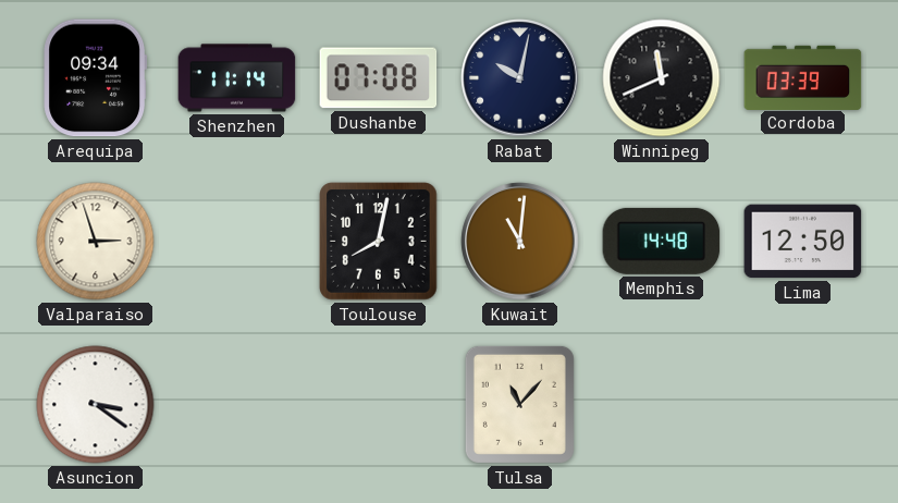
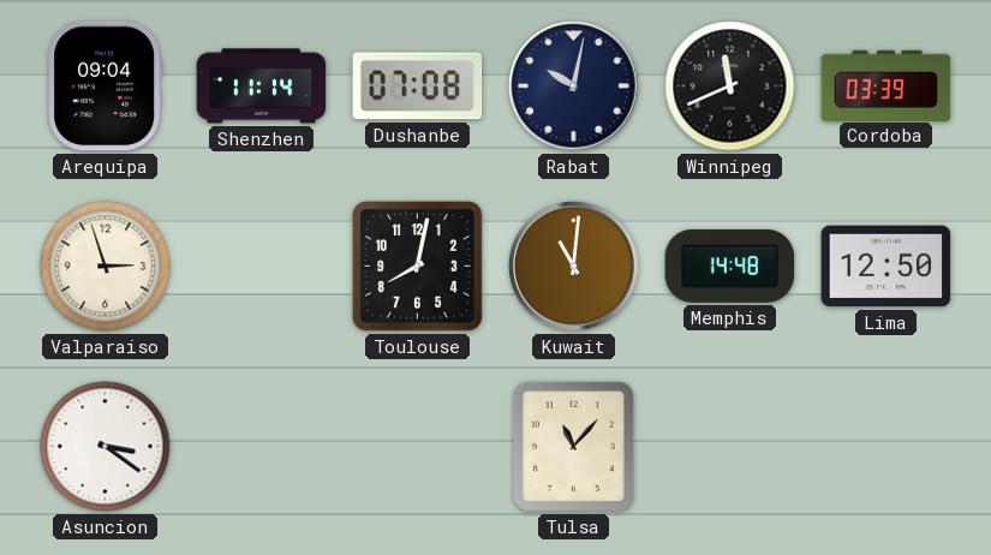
Arequipa: 09:34 -> 09:04
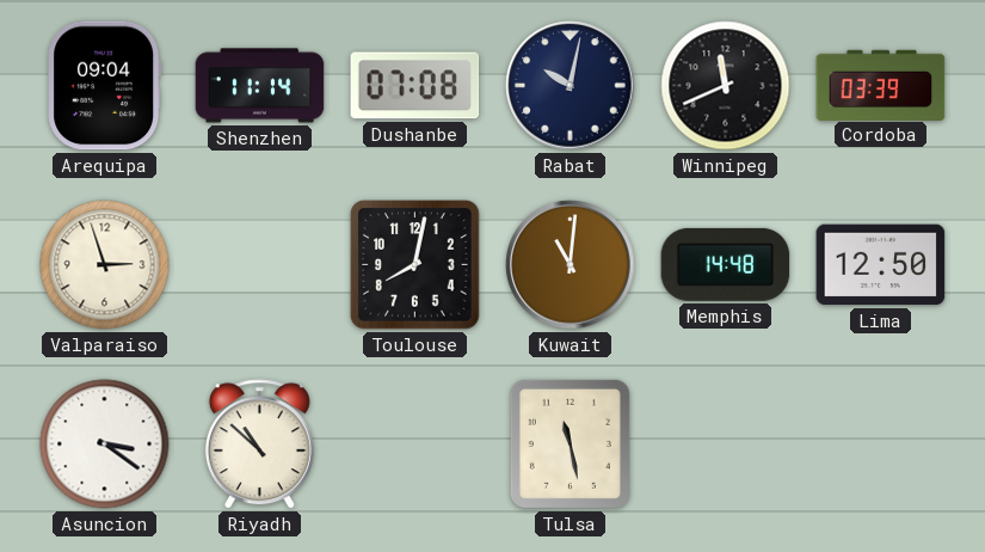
Riyadh: none -> 10:52
Tulsa: 11:07 -> 11:28
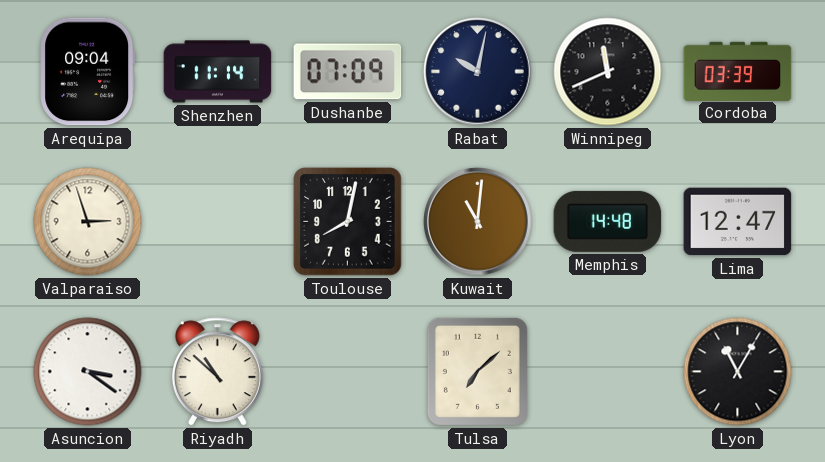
Dushanbe: 07:08 -> 07:09
Lima: 12:50 -> 12:47
Tulsa: 11:28 -> 7:08
Lyon: none -> 11:05
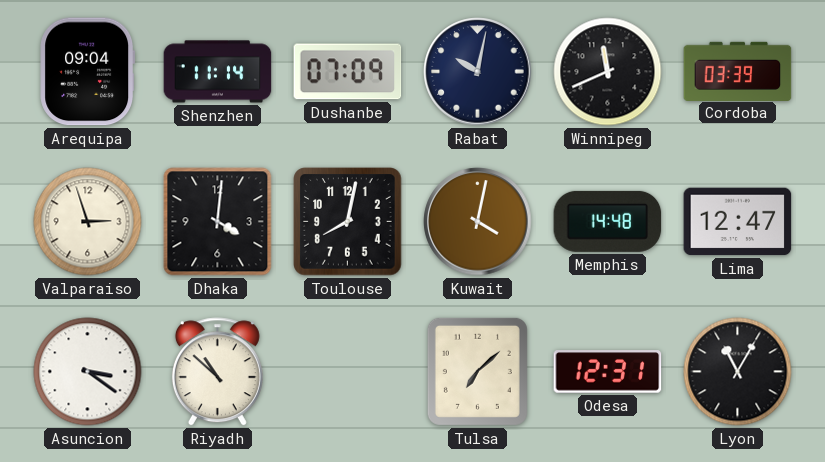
Dhaka: none -> 4:01
Kuwait: 11:01 -> 4:02
Odesa: none -> 12:31
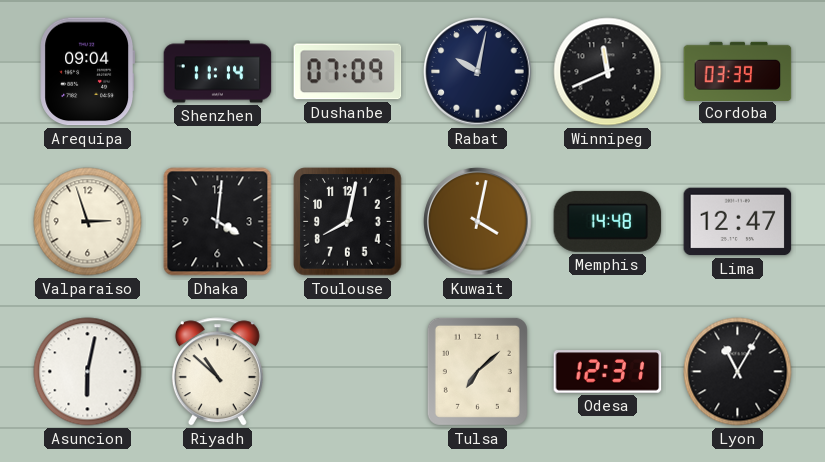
Asuncion: 3:21 -> 6:02
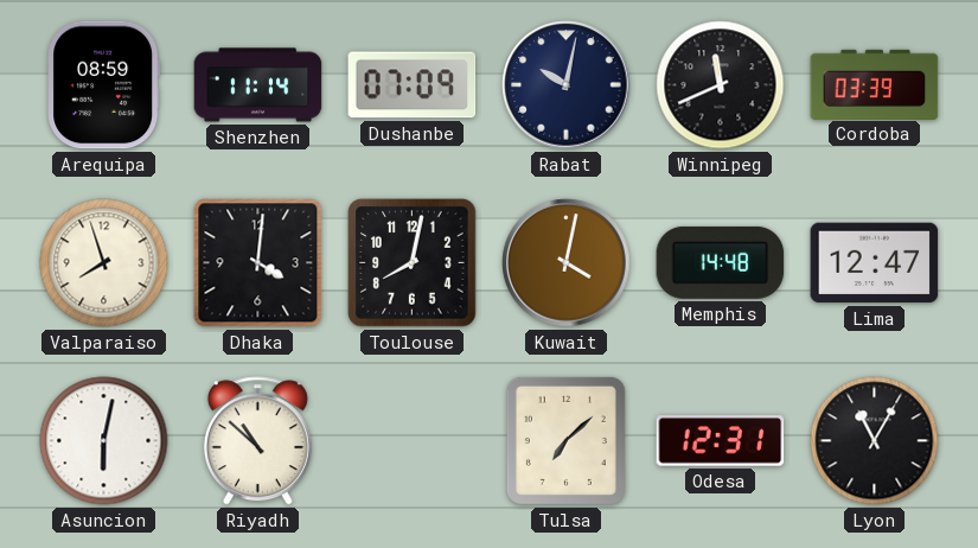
Arequipa: 09:04 -> 08:59
Valparaiso: 2:57 -> 7:57
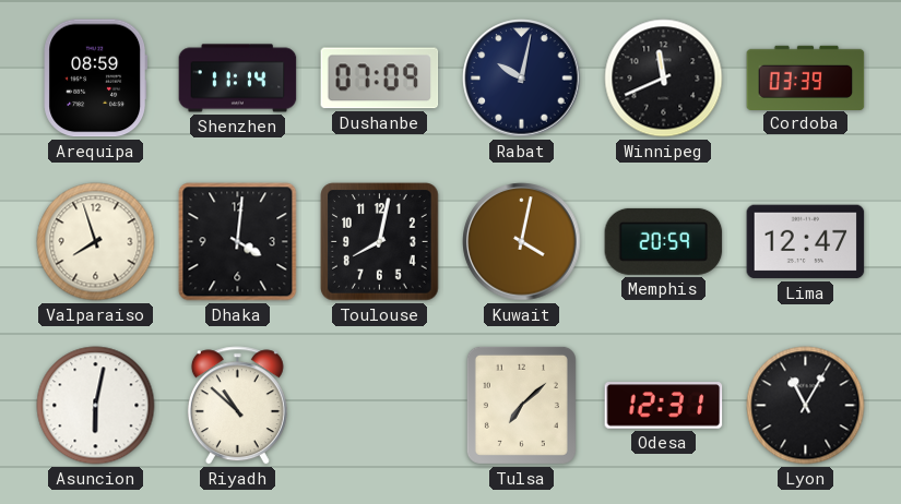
Memphis: 14:48 -> 20:59
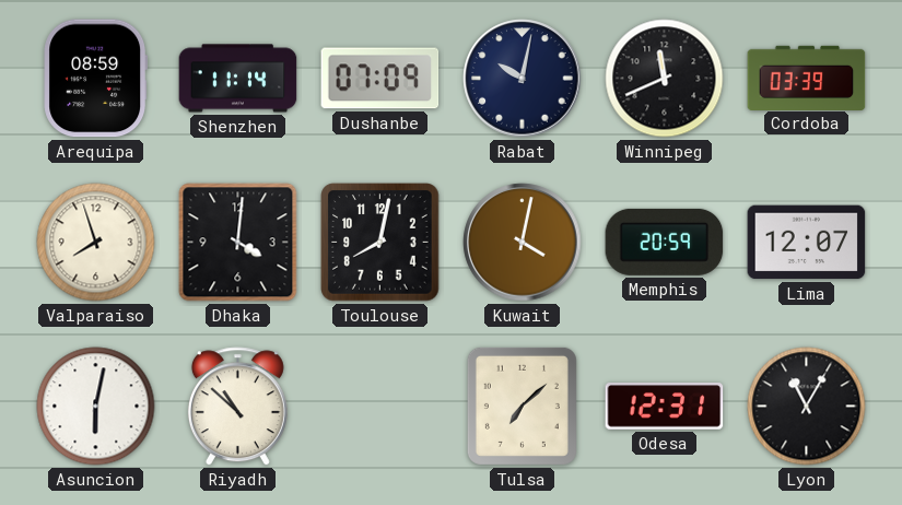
Lima: 12:47 -> 12:07
